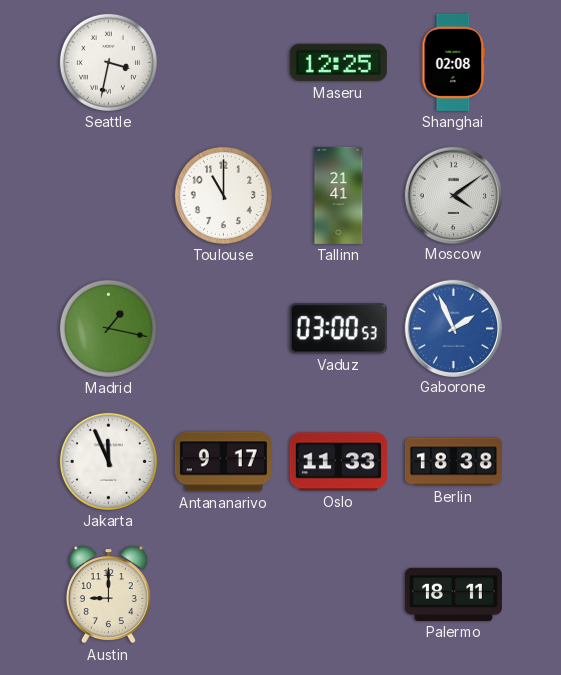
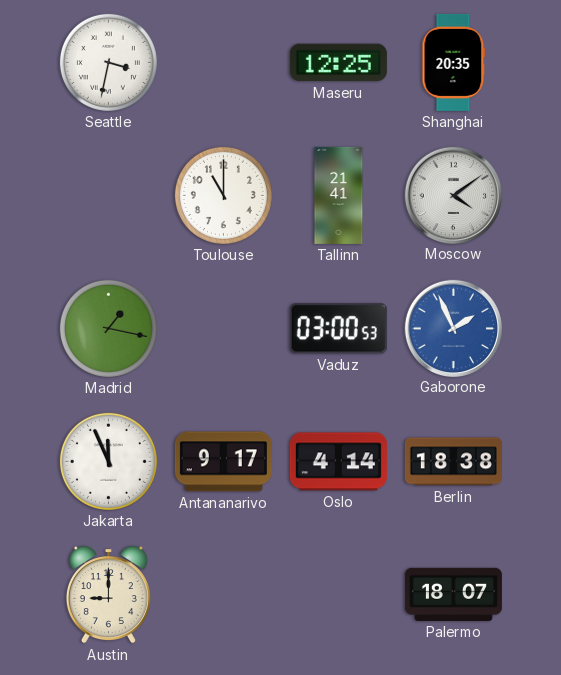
Shanghai: 02:08 -> 20:35
Oslo: 11:33 -> 4:14
Palermo: 18:11 -> 18:07
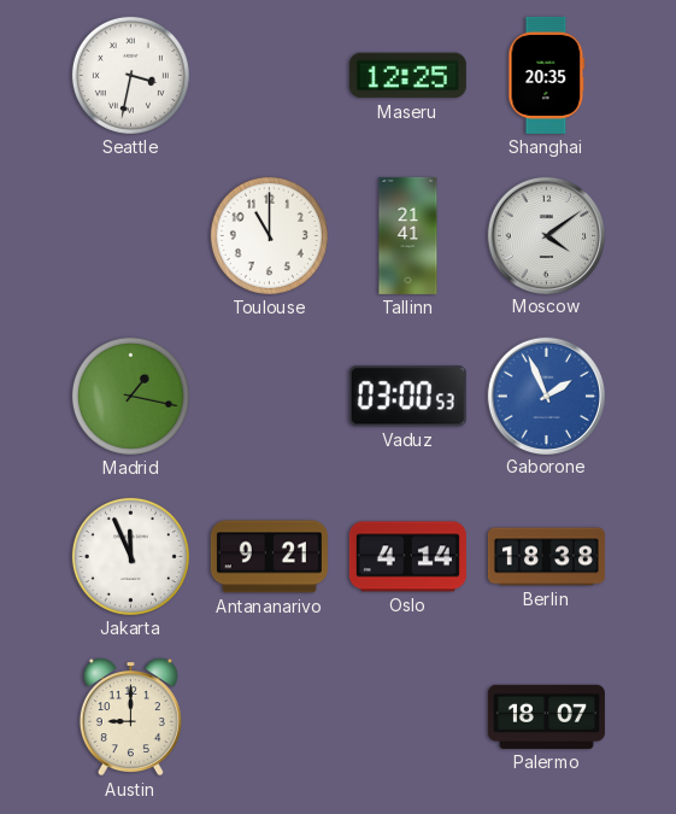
Antananarivo: 9:17 -> 9:21
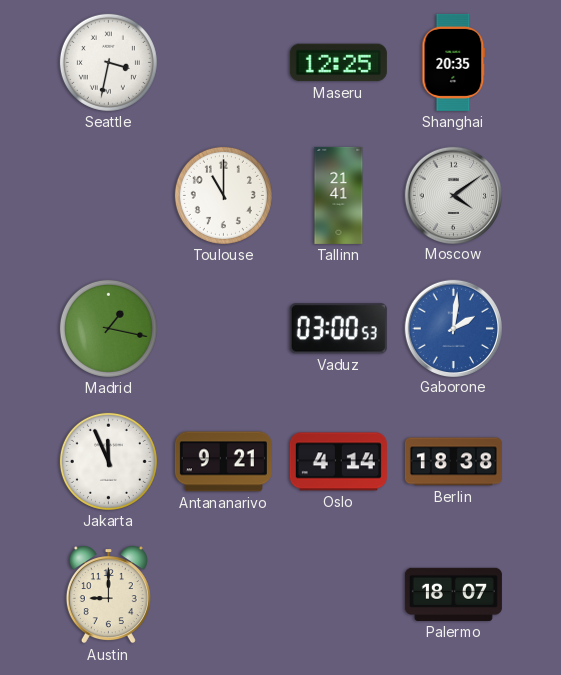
Gaborone: 1:56 -> 2:01
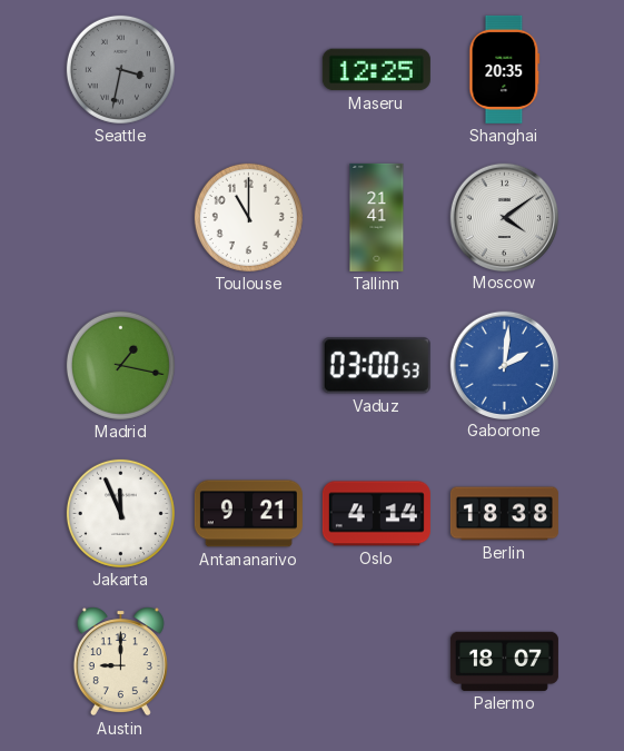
Seattle dial: white -> grey
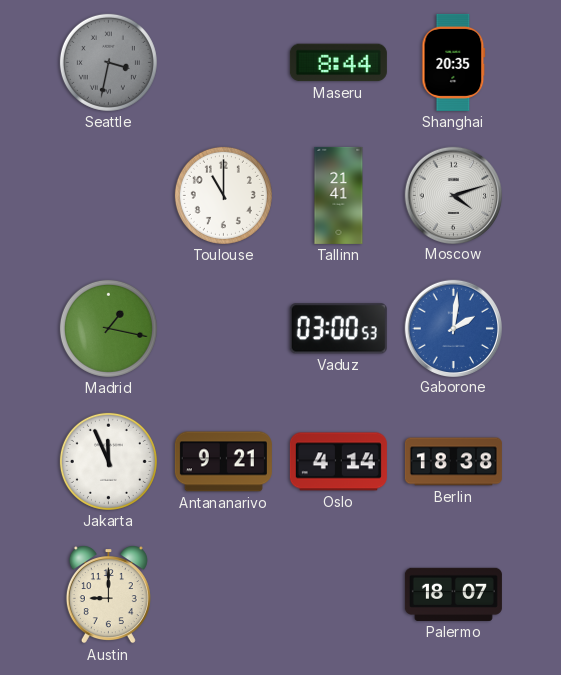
Maseru: 12:25 -> 8:44
Moscow: 4:09 -> 4:12
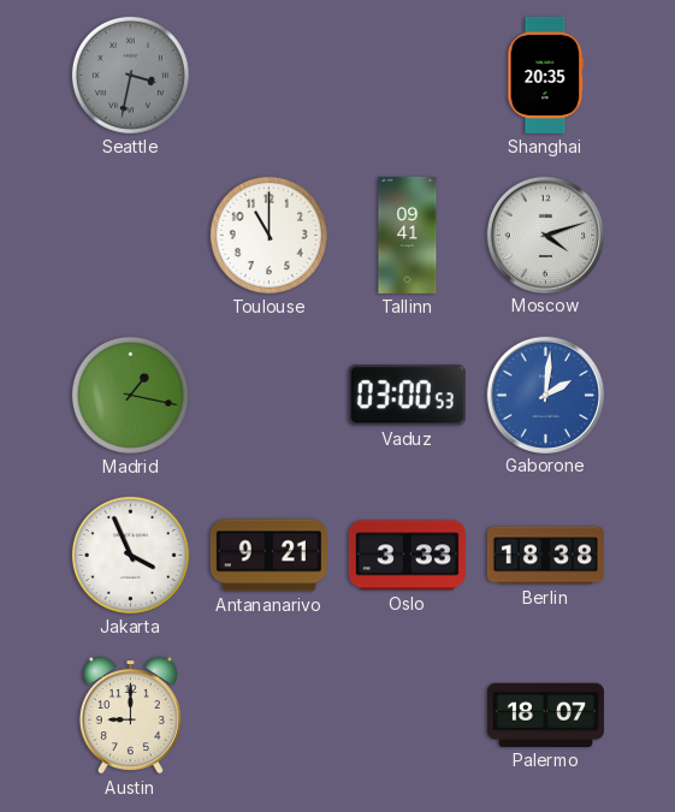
Maseru: 8:44 -> none
Tallinn: 21:41 -> 09:41
Jakarta: 11:56 -> 3:56
Oslo: 4:14 -> 3:33
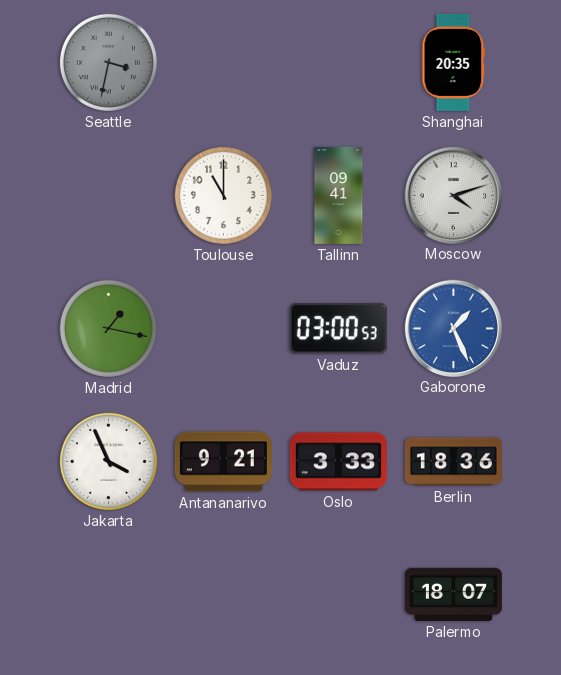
Gaborone: 2:01 -> 1:26
Berlin: 18:38 -> 18:36
Austin: 9:00 -> none
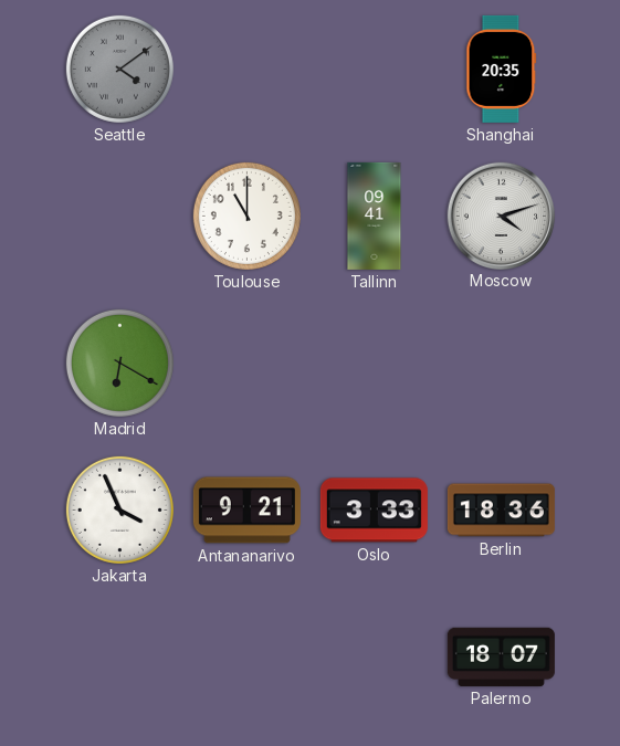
Seattle: 3:32 -> 4:09
Madrid: 1:17 -> 6:20
Vaduz: 03:00 -> none
Gaborone: 1:26 -> none
